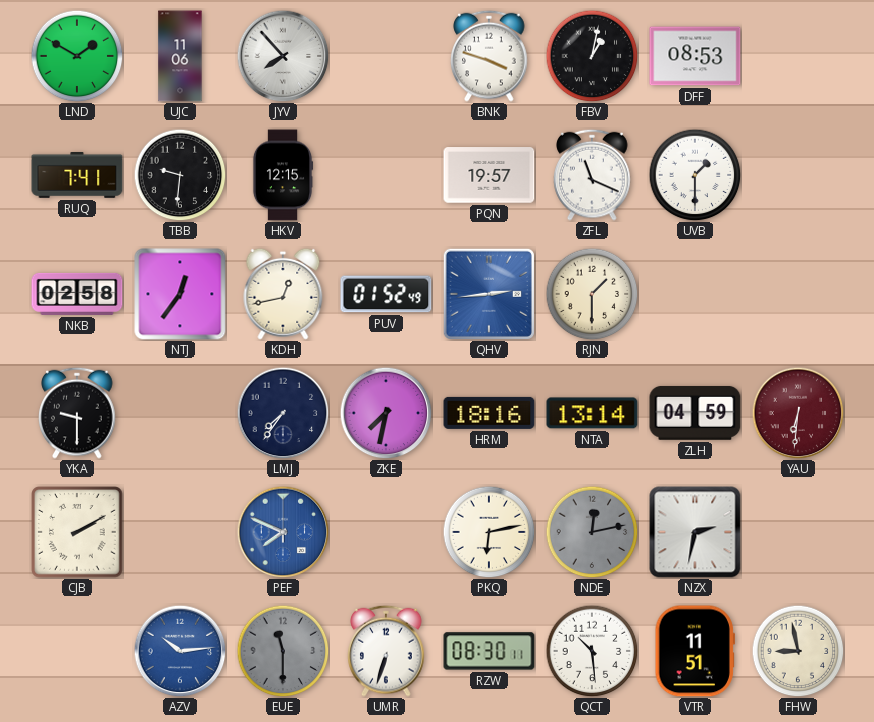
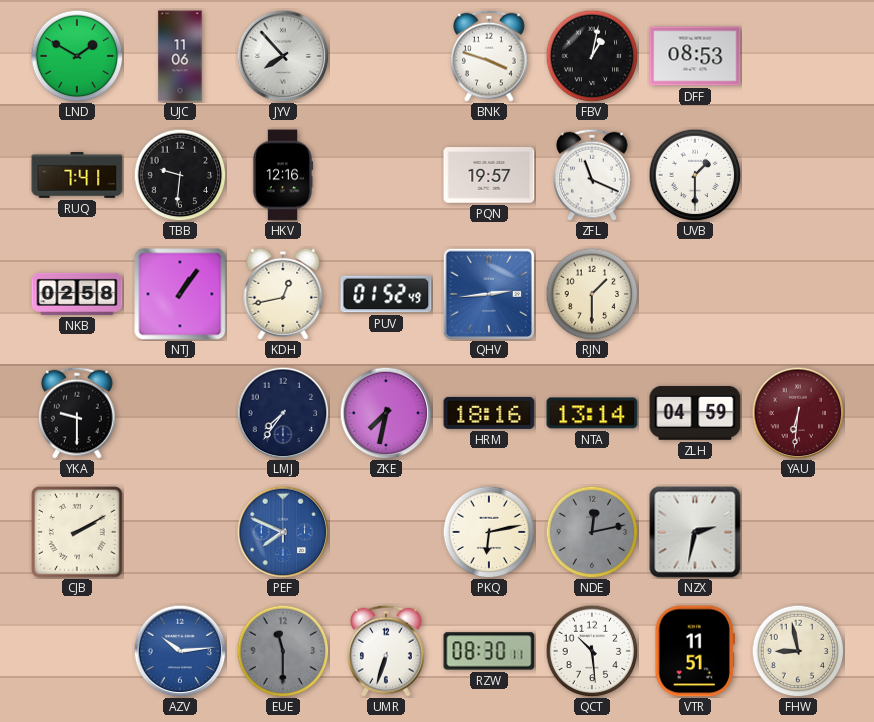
HKV: 12:15 -> 12:16
NTJ: 12:36 -> 1:06
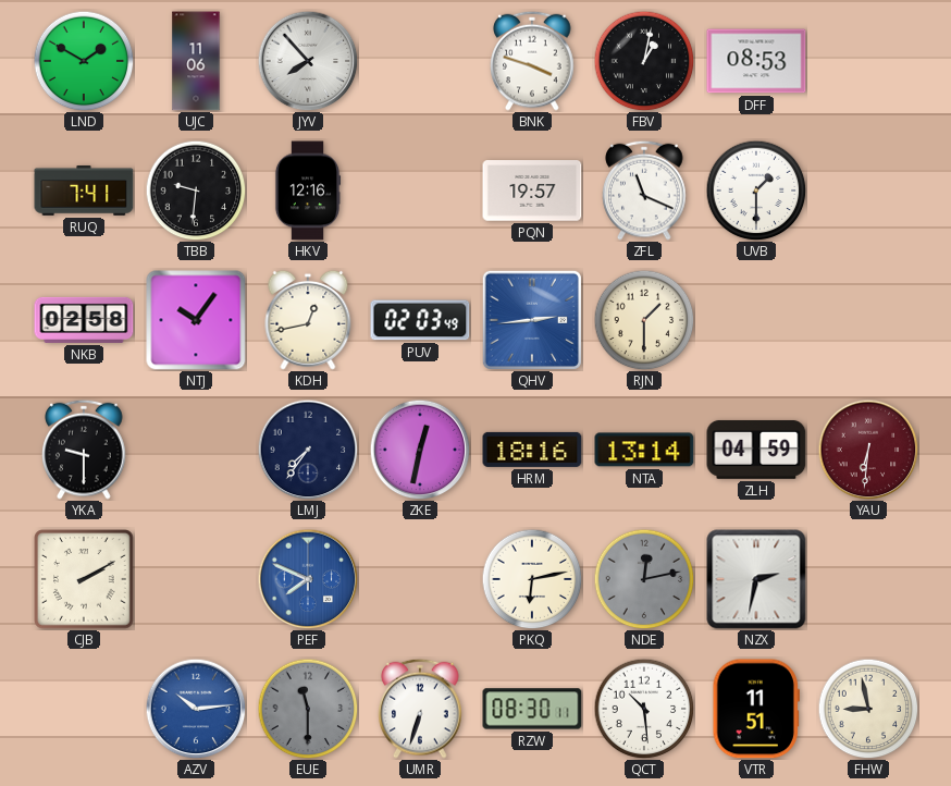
NTJ: 1:06 -> 10:06
PUV: 01:52 -> 02:03
ZKE: 7:32 -> 12:32
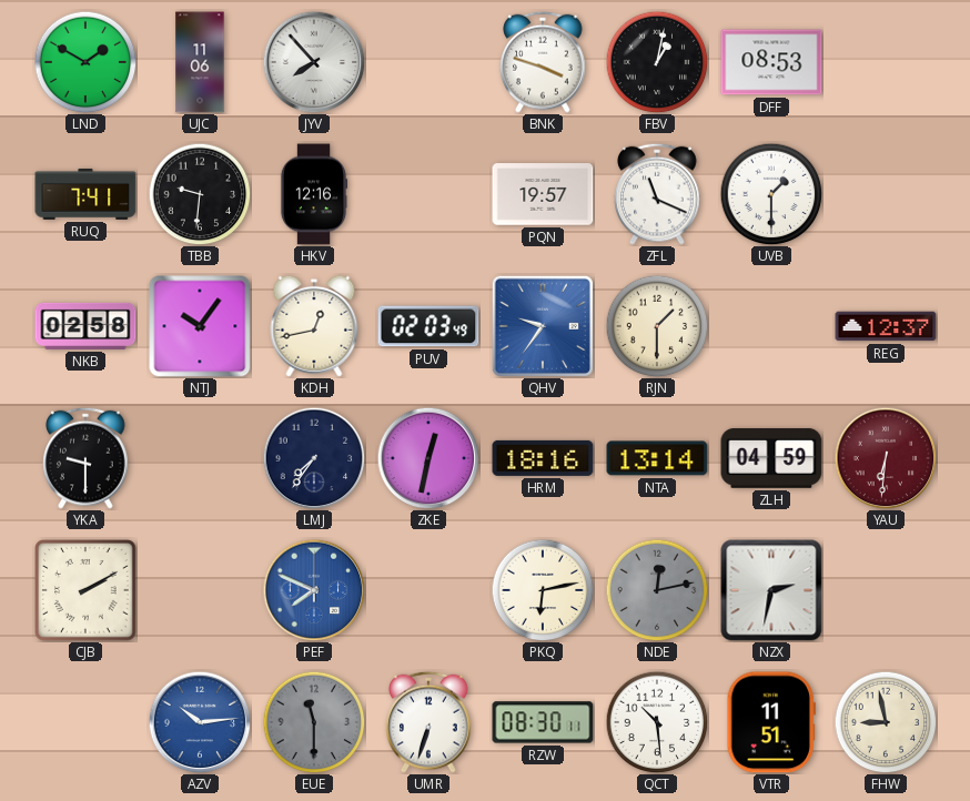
QHV: 2:44 -> 9:36
REG: none -> 12:37
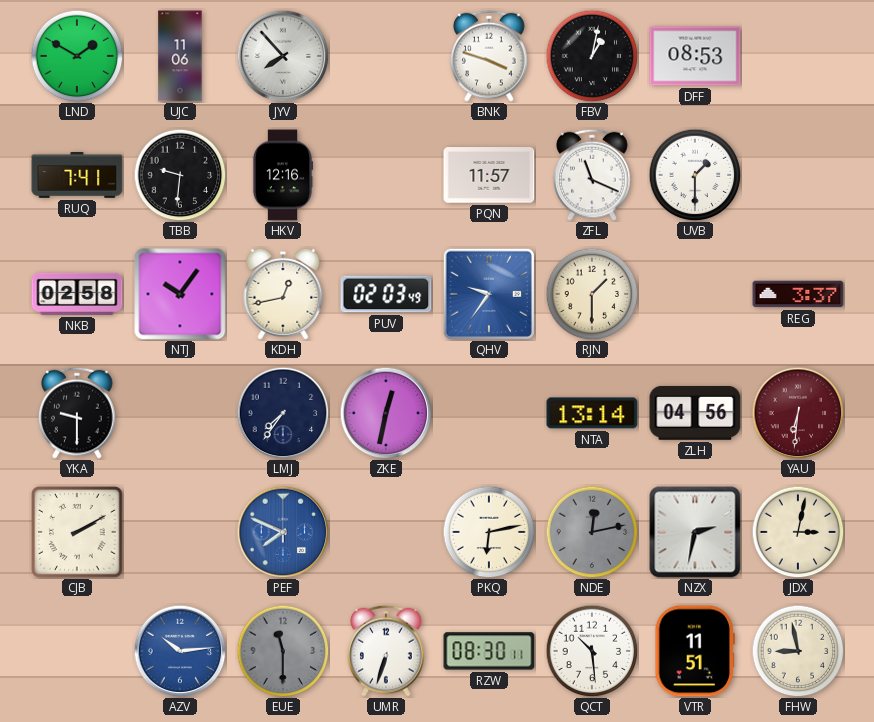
PQN: 19:57 -> 11:57
REG: 12:37 -> 3:37
HRM: 18:16 -> none
ZLH: 04:59 -> 04:56
JDX: none -> 3:02
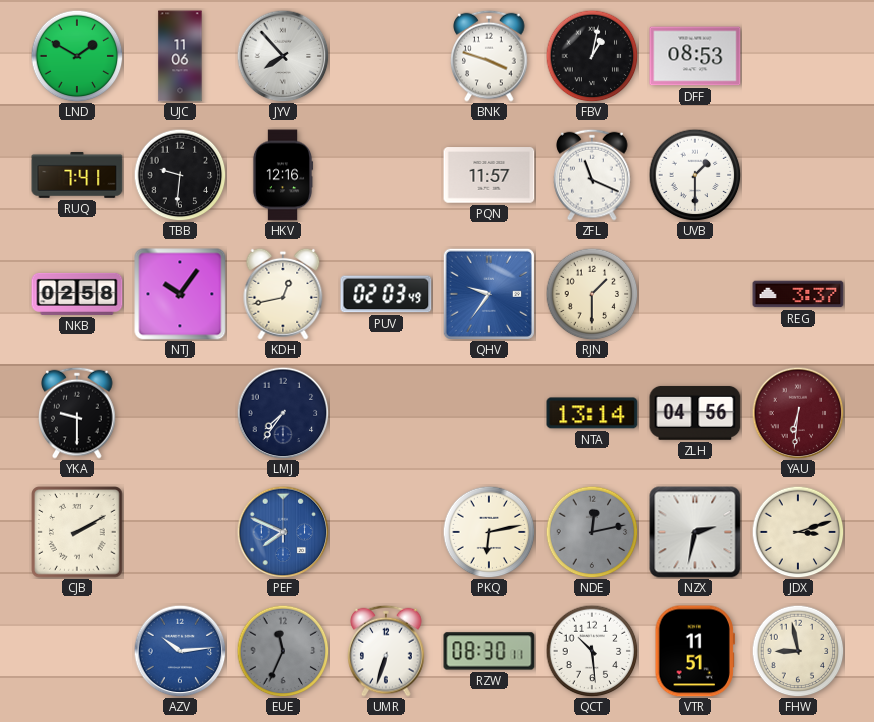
ZKE: 12:32 -> none
JDX: 3:02 -> 3:12
EUE: 11:30 -> 11:34
